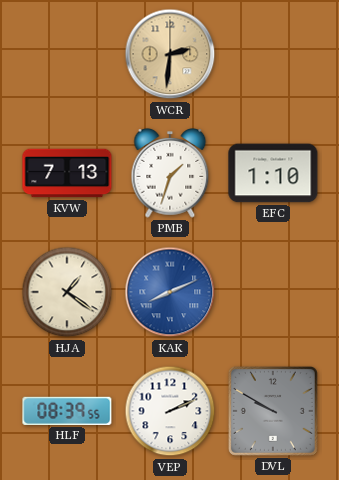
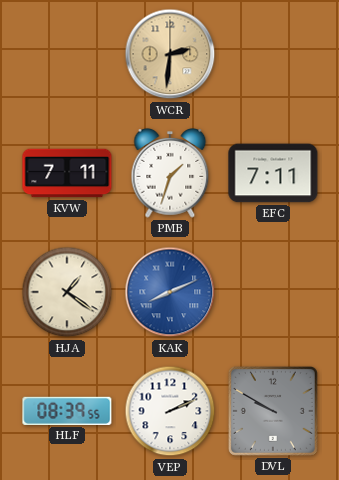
KVW: 7:13 -> 7:11
EFC: 1:10 -> 7:11
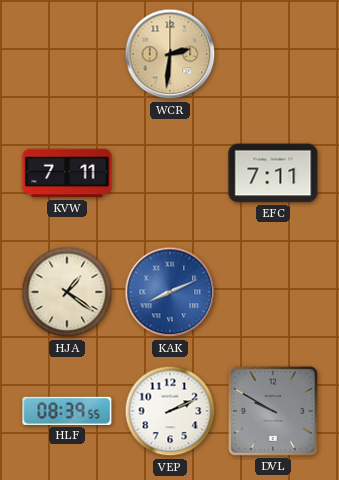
PMB: 1:33 -> none
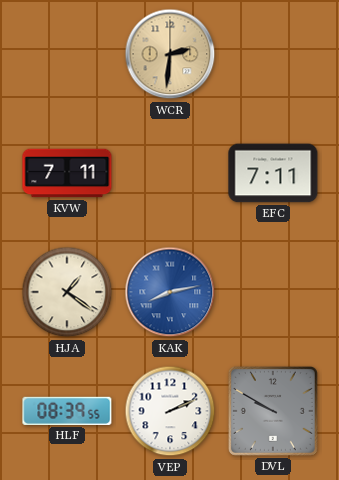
KAK: 8:11 -> 8:13
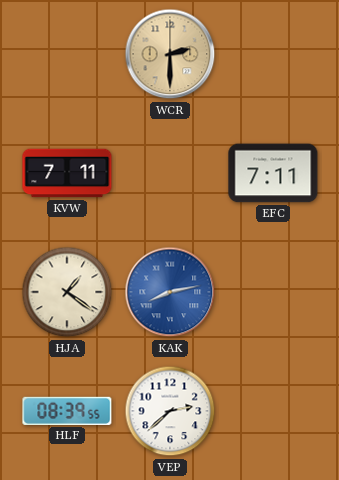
WCR: 2:31 -> 2:30
VEP: 2:11 -> 2:38
DVL: 9:50 -> none
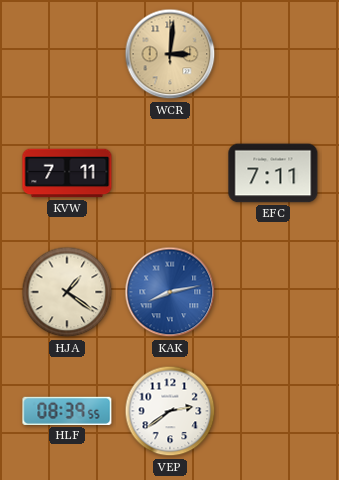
WCR: 2:30 -> 3:01
VEP: 2:38 -> 2:39
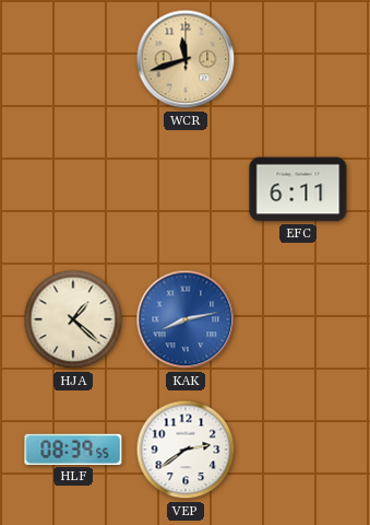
WCR: 3:01 -> 11:42
KVW: 7:11 -> none
EFC: 7:11 -> 6:11
HJA: 1:21 -> 1:22
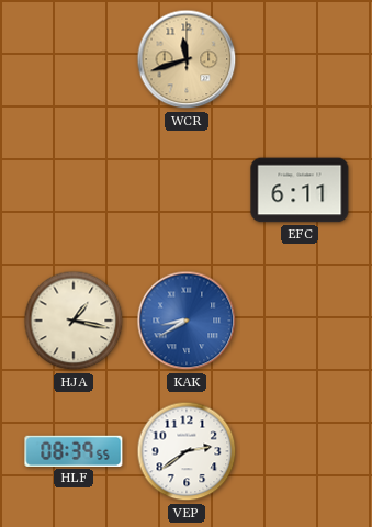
HJA: 1:22 -> 1:17
KAK: 8:13 -> 8:40
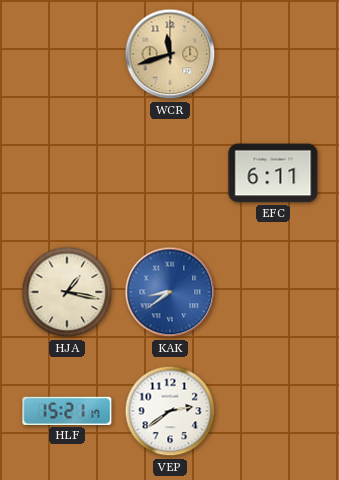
KAK: 8:40 -> 8:39
HLF: 08:39 -> 15:21
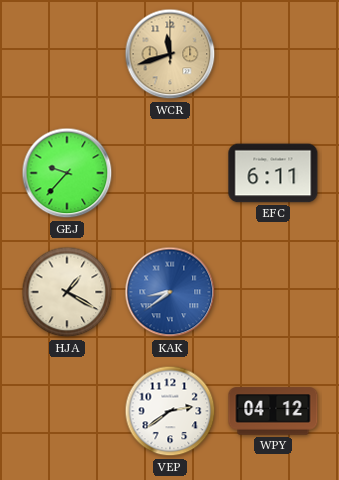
GEJ: none -> 9:37
HJA: 1:17 -> 1:20
HLF: 15:21 -> none
WPY: none -> 04:12
